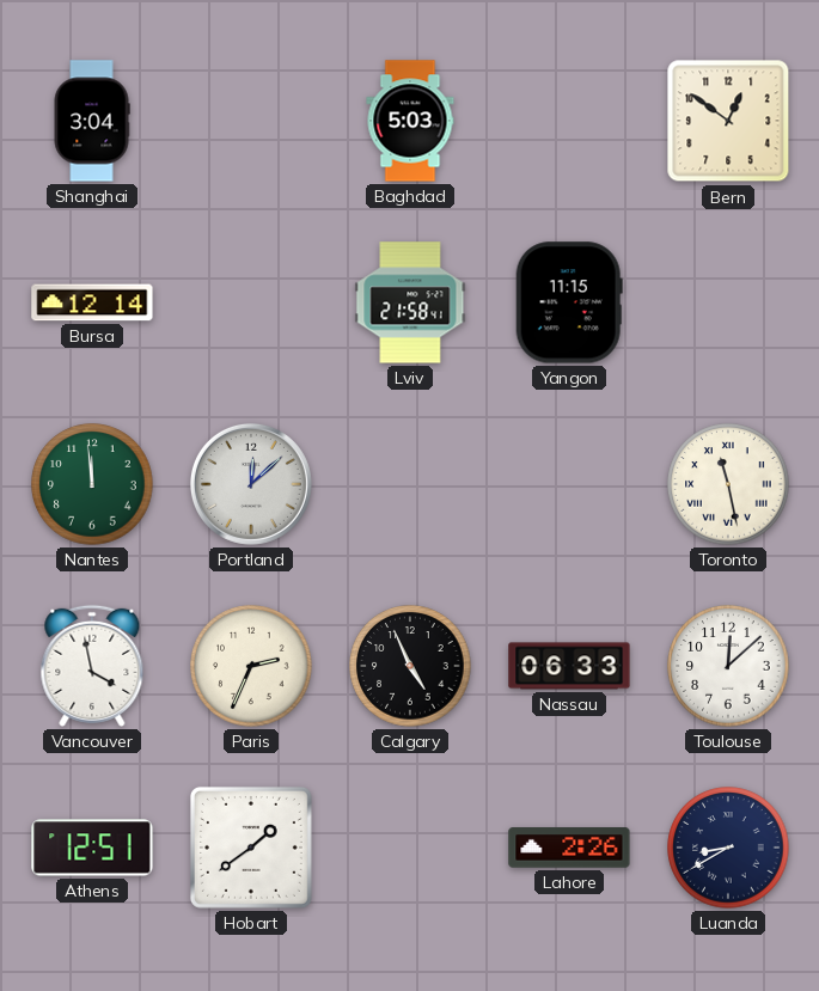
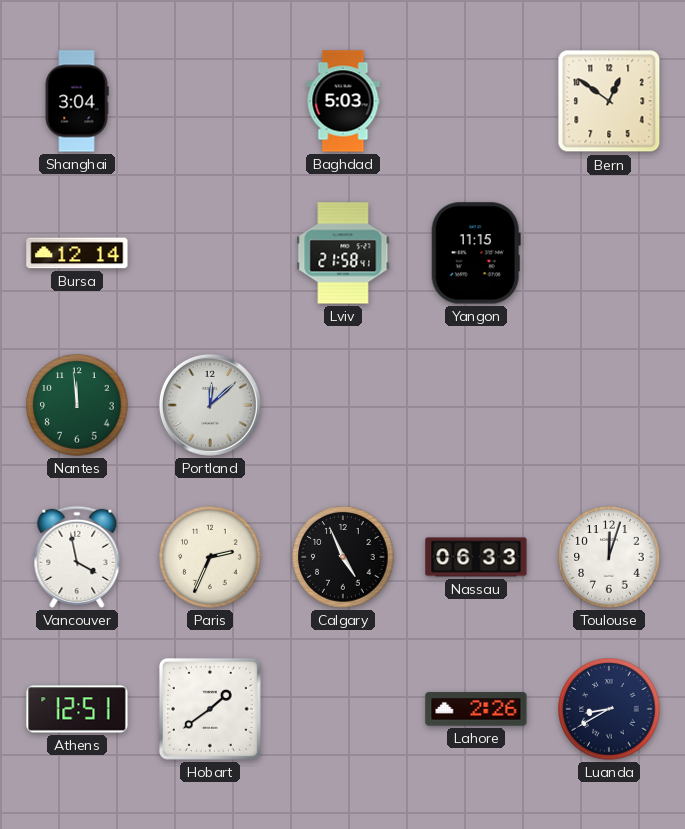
Toronto: 11:28 -> none
Toulouse: 12:08 -> 12:03
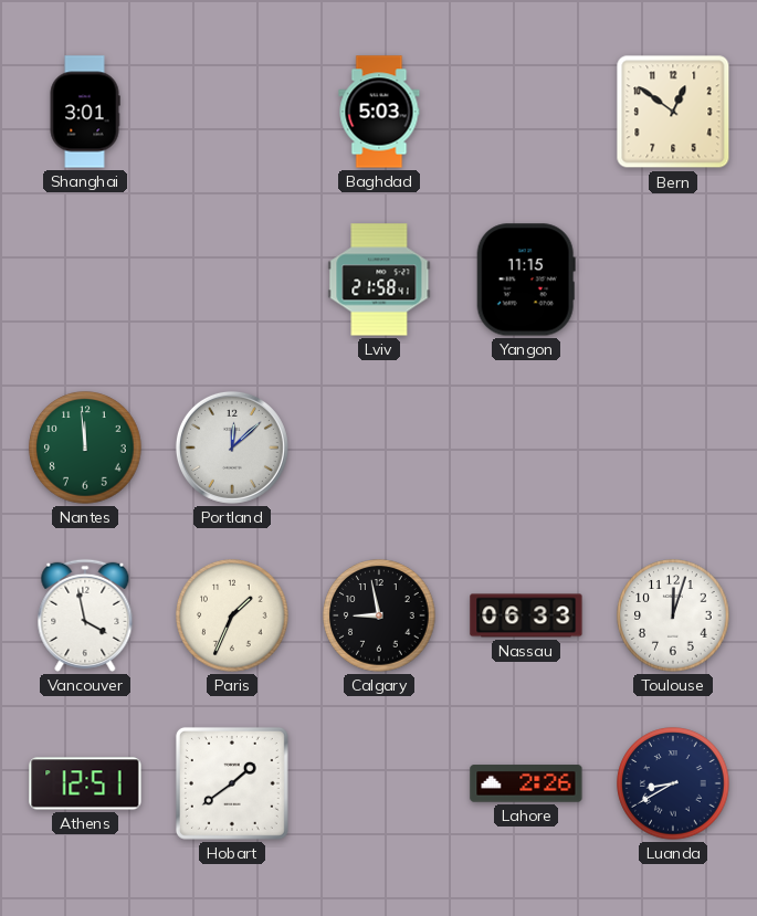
Shanghai: 3:04 -> 3:01
Bursa: 12:14 -> none
Paris: 2:34 -> 1:34
Calgary: 4:56 -> 8:58
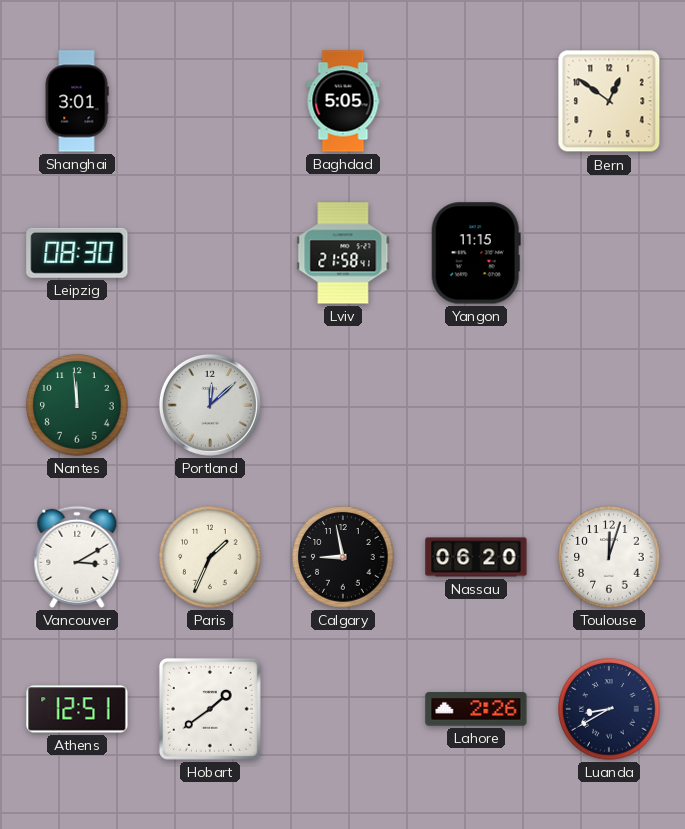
Baghdad: 5:03 -> 5:05
Leipzig: none -> 08:30
Vancouver: 3:58 -> 3:10
Nassau: 06:33 -> 06:20
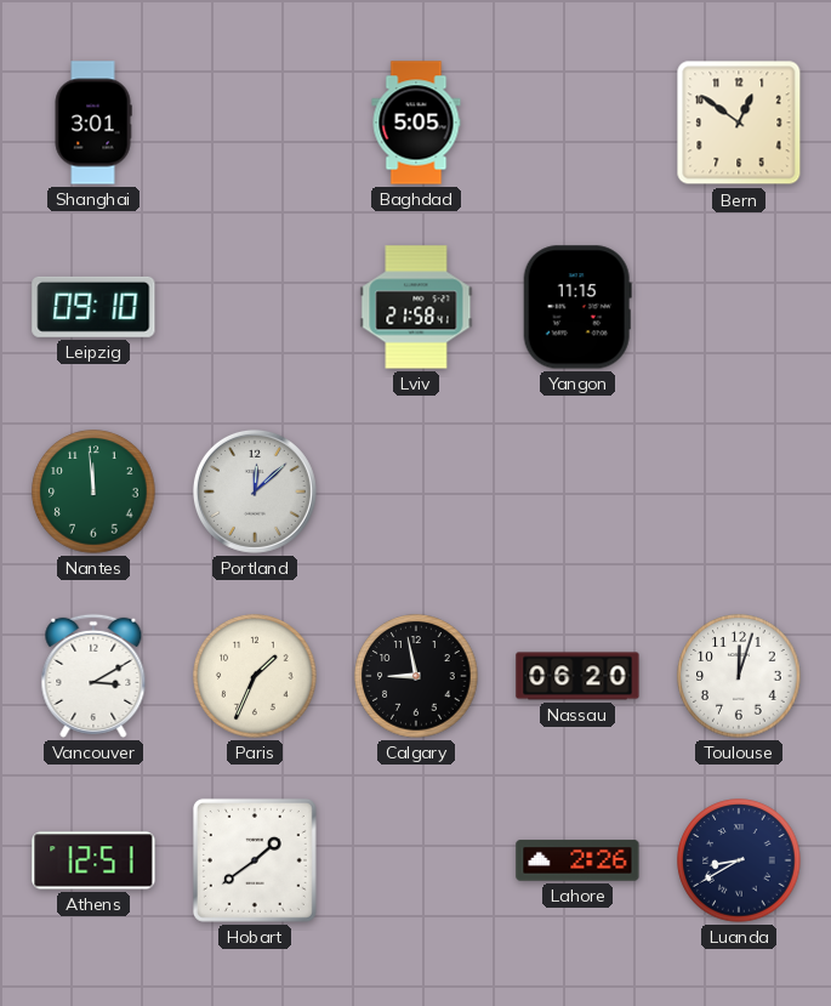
Leipzig: 08:30 -> 09:10
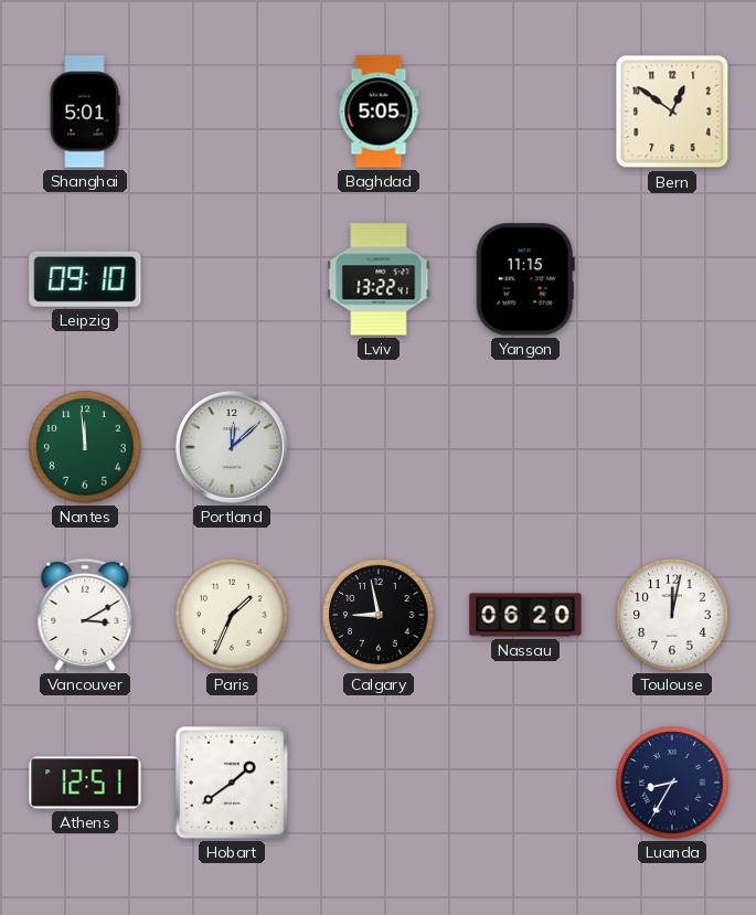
Shanghai: 3:01 -> 5:01
Lviv: 21:58 -> 13:22
Toulouse: 12:03 -> 12:02
Lahore: 2:26 -> none
Luanda: 8:40 -> 8:35
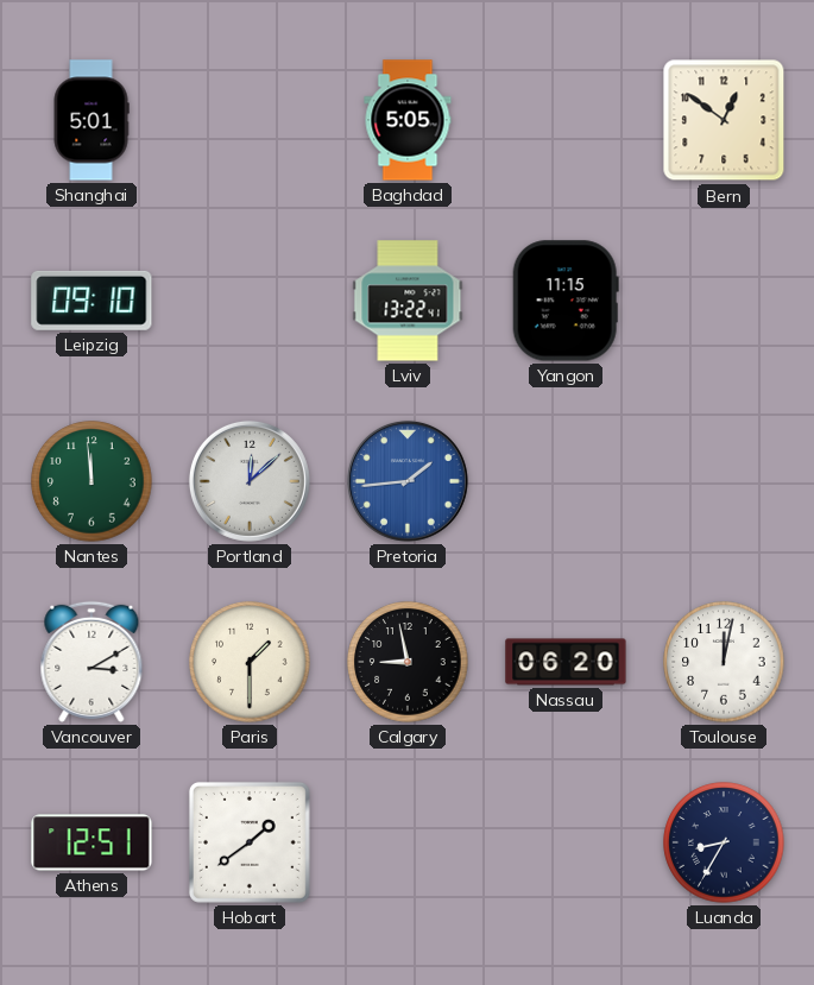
Pretoria: none -> 1:44
Paris: 1:34 -> 1:30
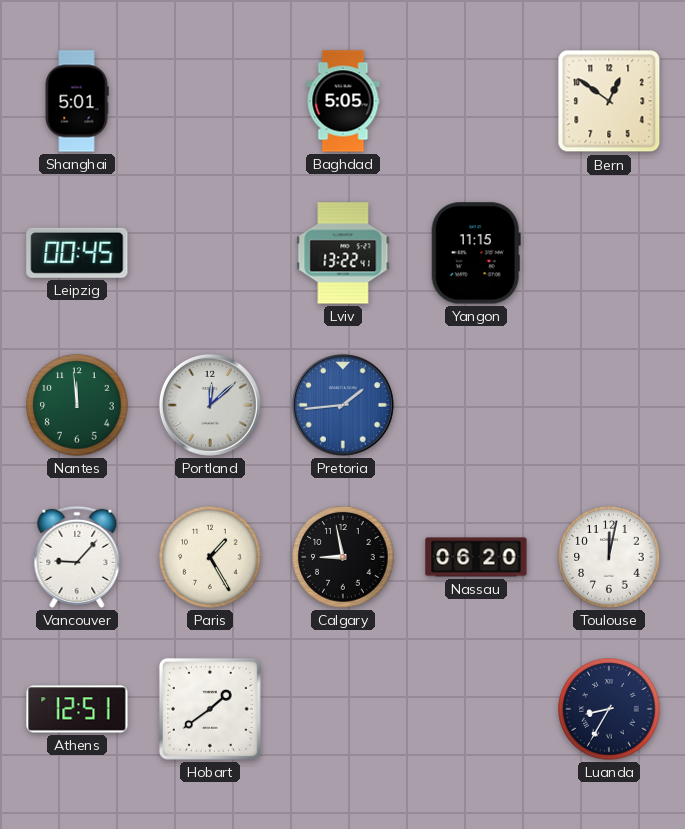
Leipzig: 09:10 -> 00:45
Vancouver: 3:10 -> 9:07
Paris: 1:30 -> 1:25
